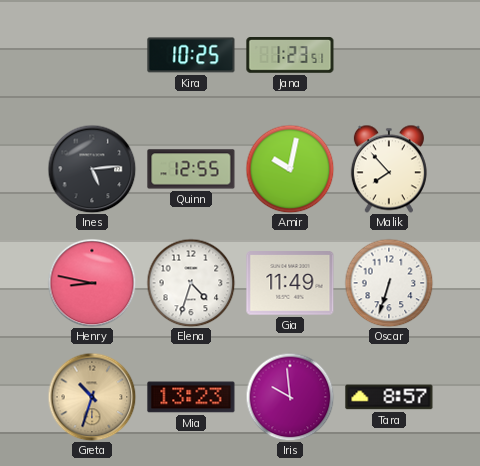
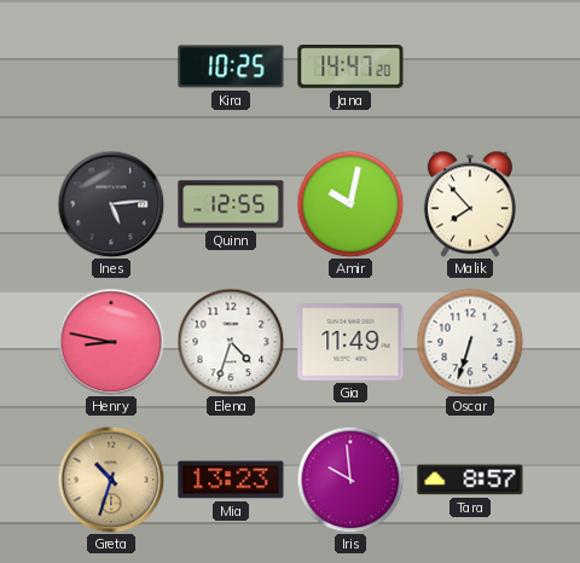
Jana: 1:23 -> 14:47
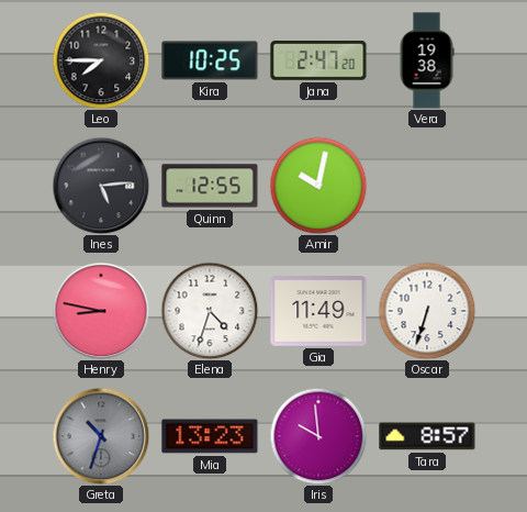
Leo: none -> 7:45
Jana: 14:47 -> 2:47
Vera: none -> 19:38
Malik: 7:53 -> none
Greta dial: champagne -> grey
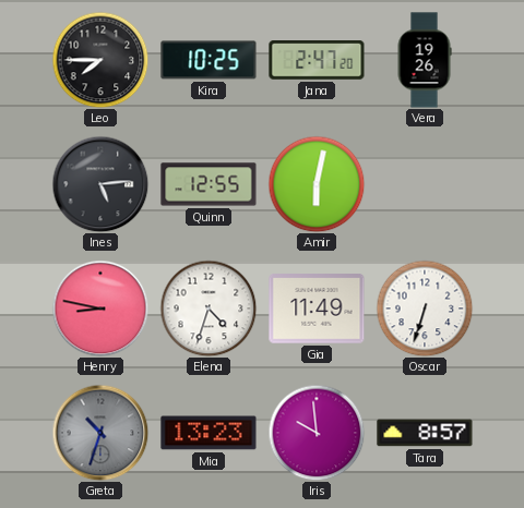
Vera: 19:38 -> 19:26
Amir: 10:02 -> 6:02
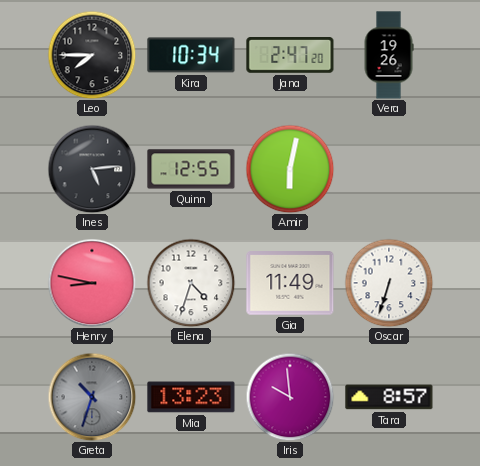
Kira: 10:25 -> 10:34
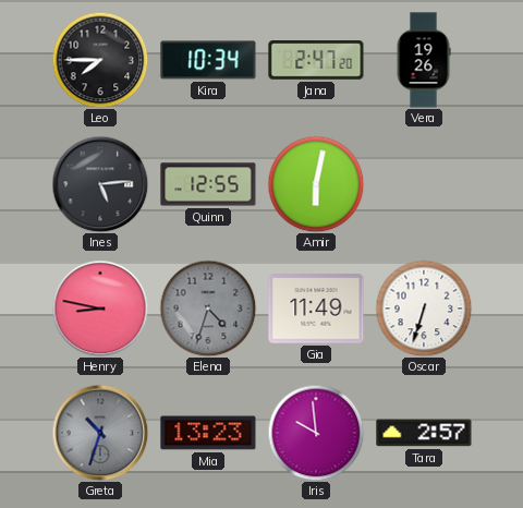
Elena dial: white -> grey
Tara: 8:57 -> 2:57
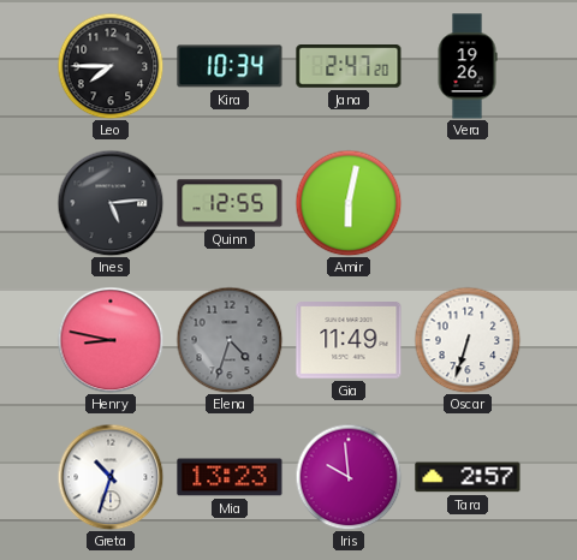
Greta dial: grey -> white
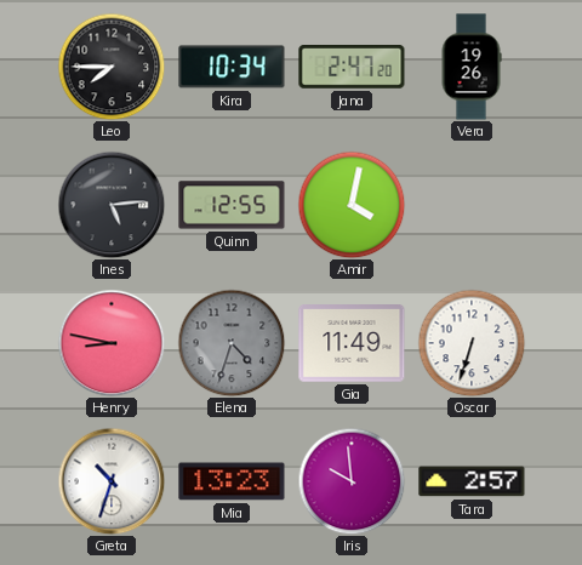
Amir: 6:02 -> 4:02
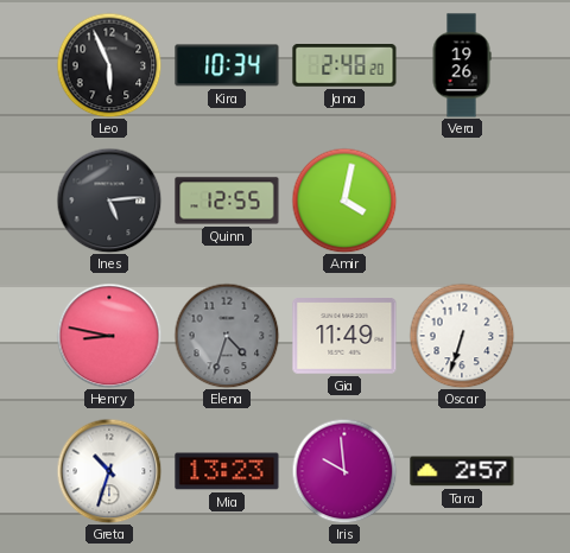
Leo: 7:45 -> 5:56
Jana: 2:47 -> 2:48
